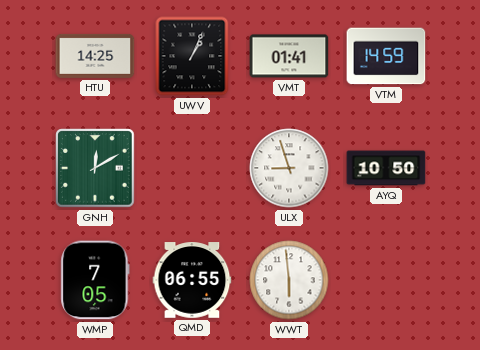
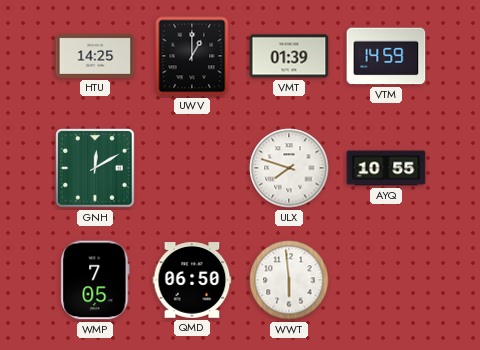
UWV: 1:04 -> 1:00
VMT: 01:41 -> 01:39
ULX: 8:57 -> 7:48
AYQ: 10:50 -> 10:55
QMD: 06:55 -> 06:50
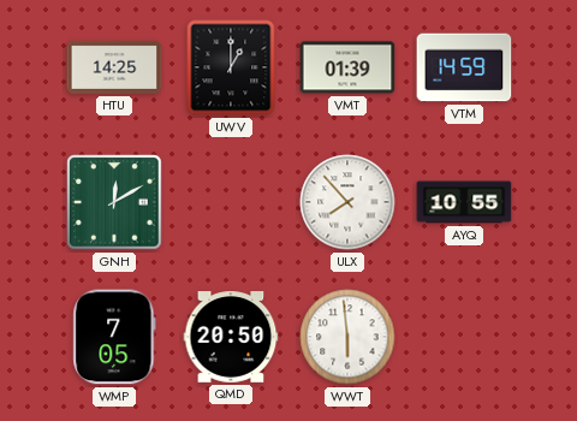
ULX: 7:48 -> 7:53
QMD: 06:50 -> 20:50
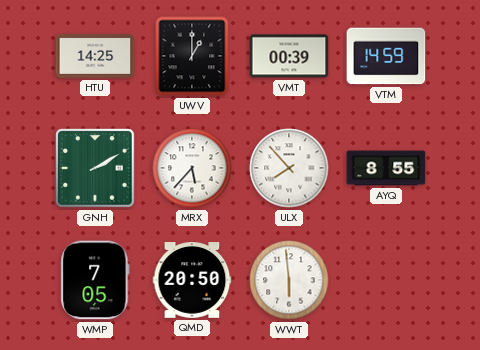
VMT: 01:39 -> 00:39
GNH: 12:10 -> 2:10
MRX: none -> 5:37
AYQ: 10:55 -> 8:55
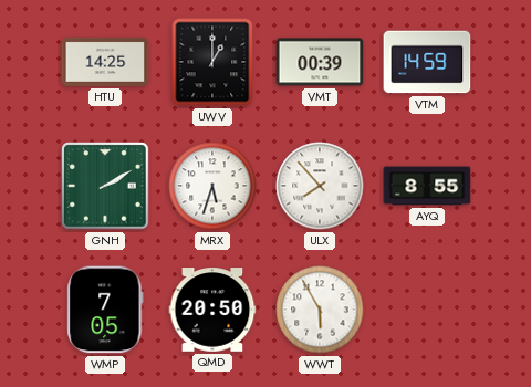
MRX: 5:37 -> 5:33
WWT: 5:59 -> 5:55
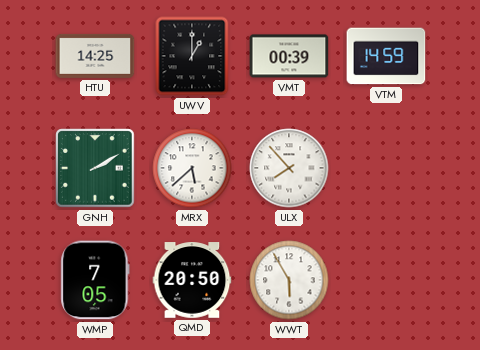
MRX: 5:33 -> 5:38
AYQ: 8:55 -> none
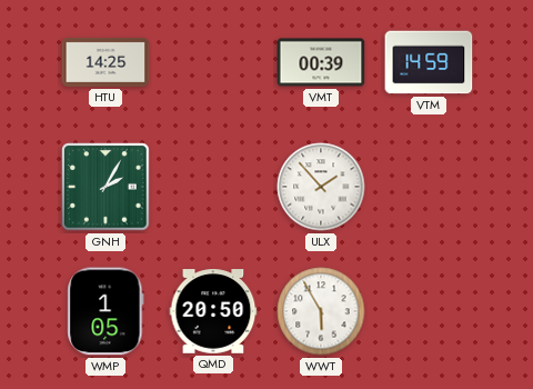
UWV: 1:00 -> none
GNH: 2:10 -> 2:05
MRX: 5:38 -> none
ULX: 7:53 -> 1:53
WMP: 7:05 -> 1:05
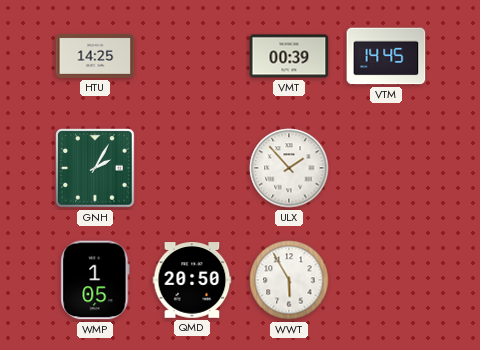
VTM: 14:59 -> 14:45
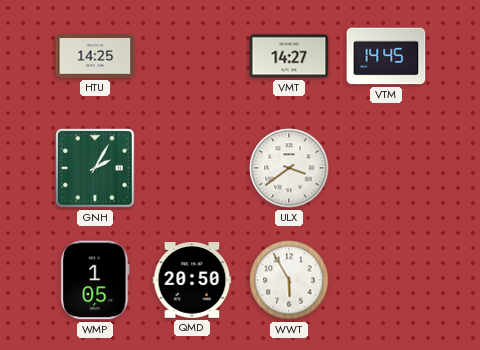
VMT: 00:39 -> 14:27
ULX: 1:53 -> 3:39
